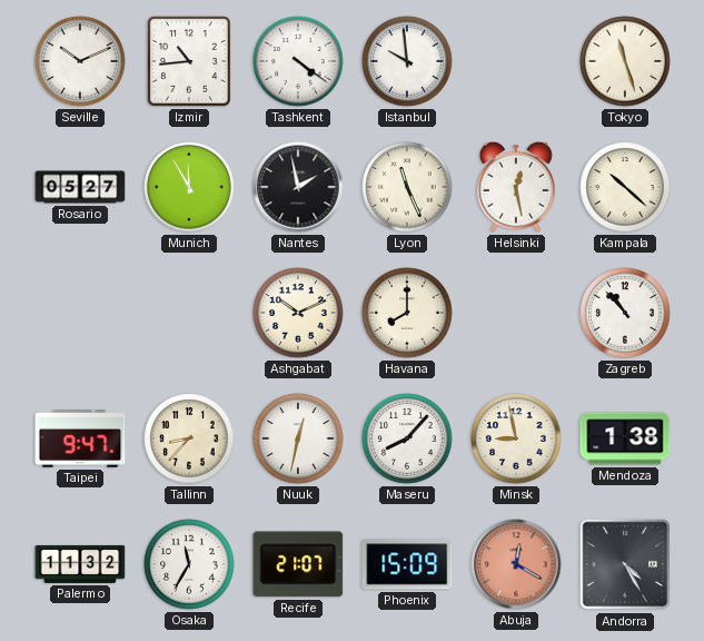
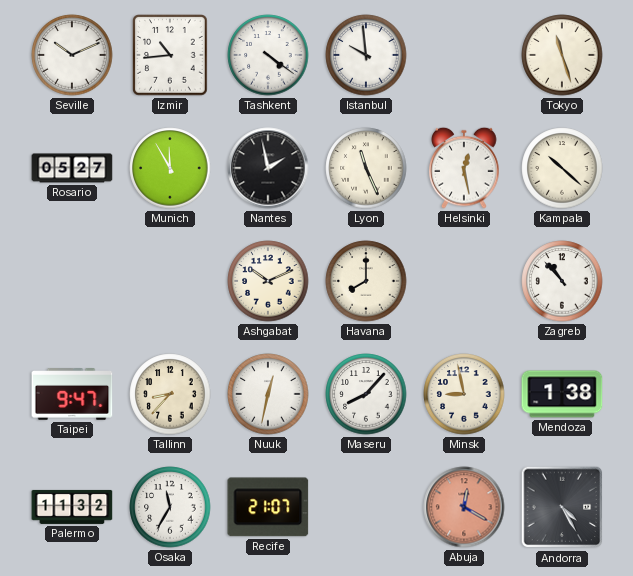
Phoenix: 15:09 -> none
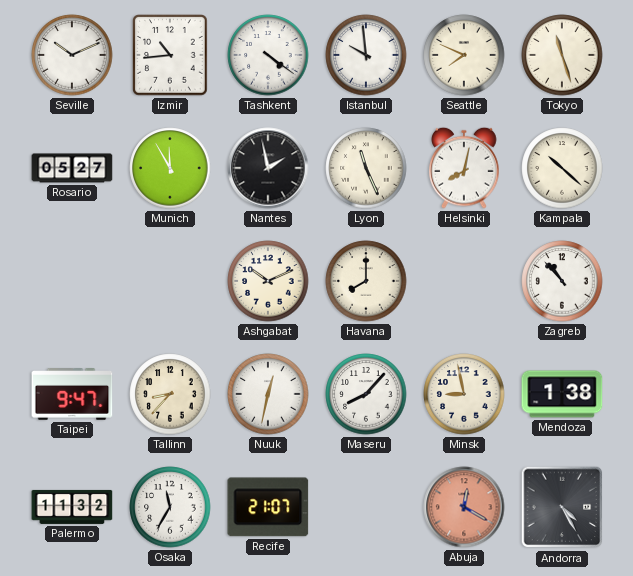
Seattle: none -> 7:49
Helsinki: 12:28 -> 8:02
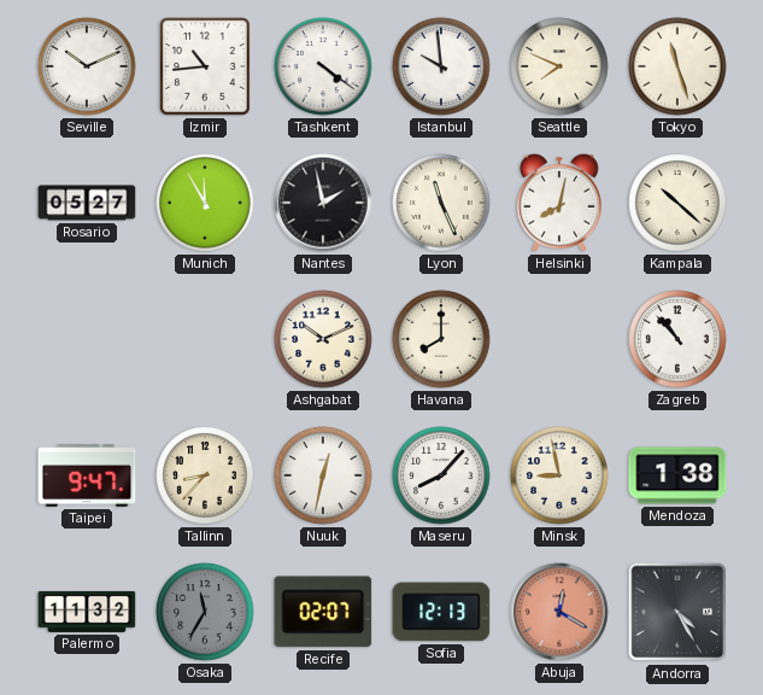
Osaka dial: white -> grey
Recife: 21:07 -> 02:07
Sofia: none -> 12:13
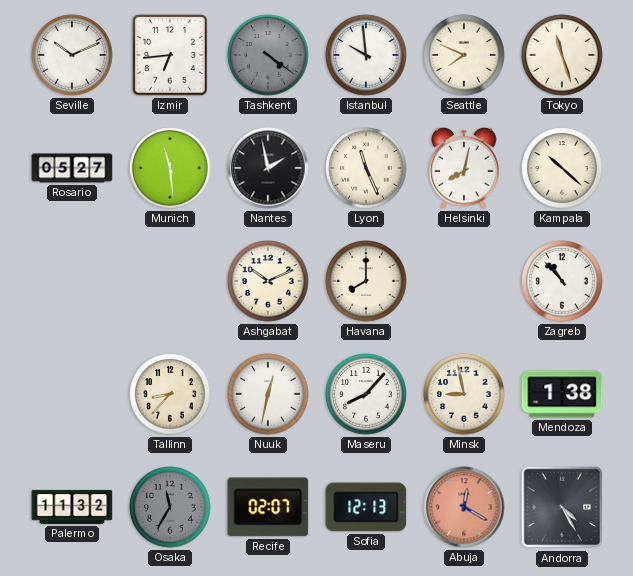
Izmir: 10:44 -> 6:44
Tashkent dial: white -> grey
Munich: 11:55 -> 11:29
Taipei: 9:47 -> none
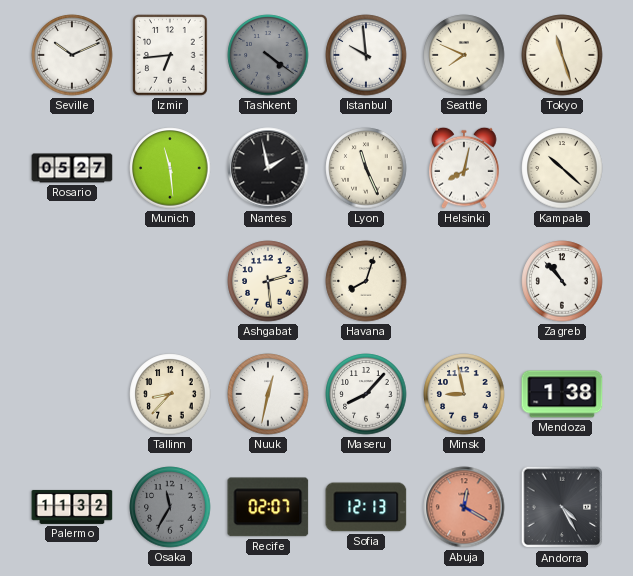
Ashgabat: 10:11 -> 2:29
Havana: 8:00 -> 8:03
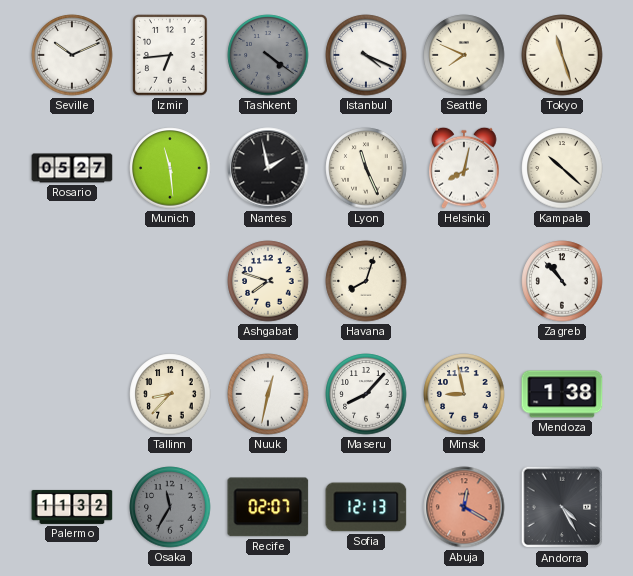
Istanbul: 9:59 -> 4:19
Ashgabat: 2:29 -> 7:48
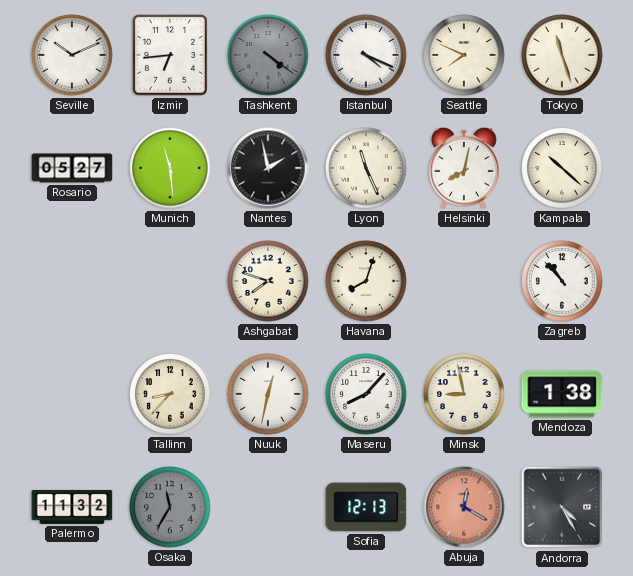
Recife: 02:07 -> none
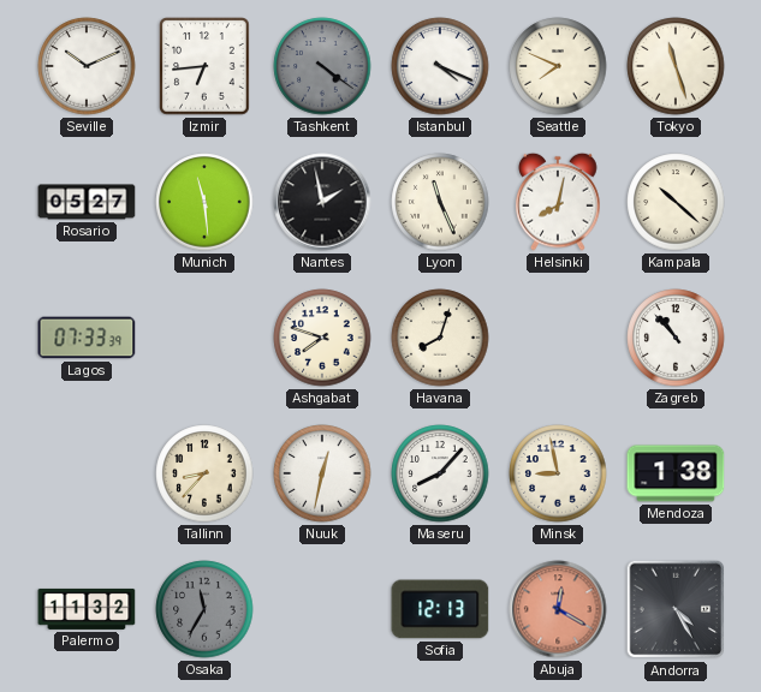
Lagos: none -> 07:33
